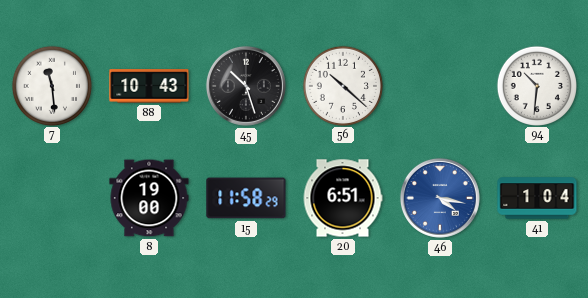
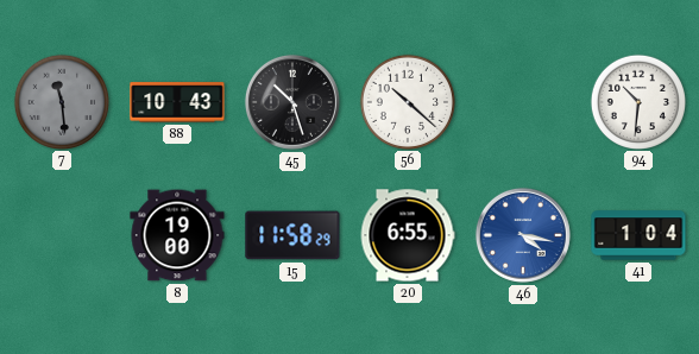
7 dial: white -> grey
20: 6:51 -> 6:55
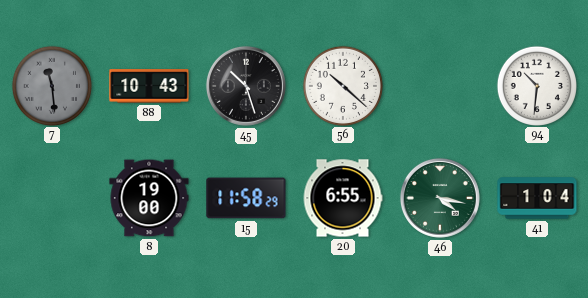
46 dial: blue -> green
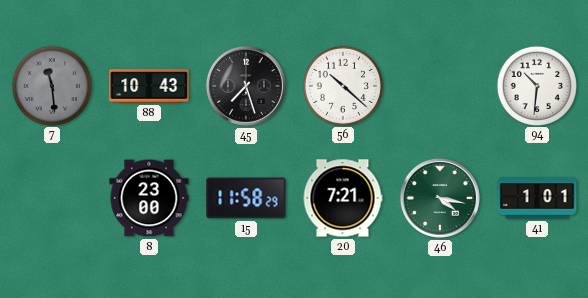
45: 10:27 -> 7:27
8: 19:00 -> 23:00
20: 6:55 -> 7:21
41: 1:04 -> 1:01
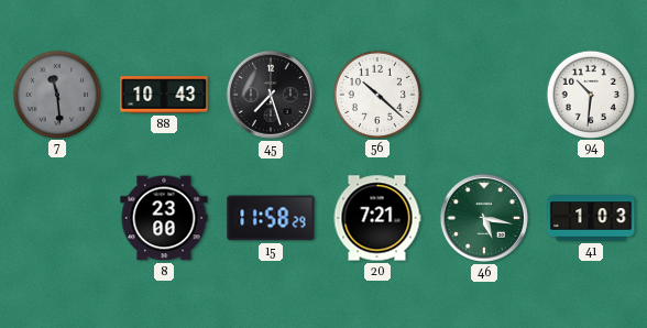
46: 4:17 -> 5:17
41: 1:01 -> 1:03
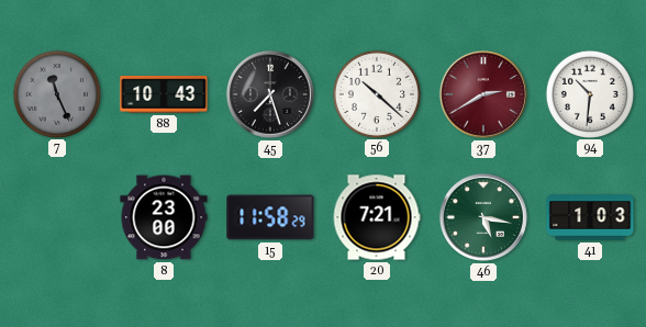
7: 11:29 -> 11:26
37: none -> 2:40
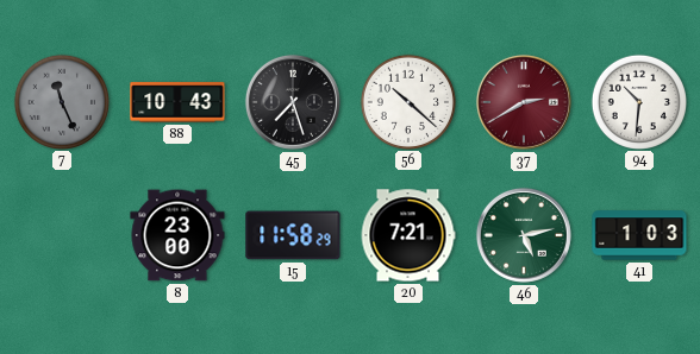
46: 5:17 -> 5:13
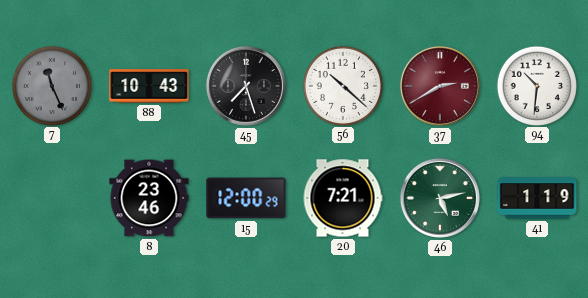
8: 23:00 -> 23:46
15: 11:58 -> 12:00
41: 1:03 -> 1:19
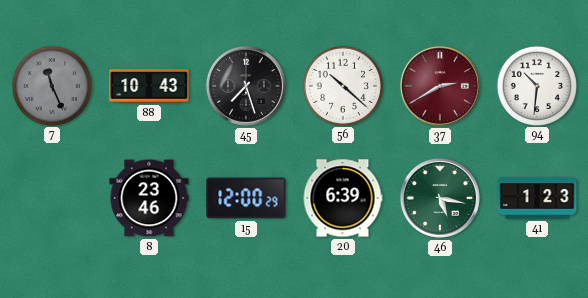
20: 7:21 -> 6:39
46: 5:13 -> 5:17
41: 1:19 -> 1:23
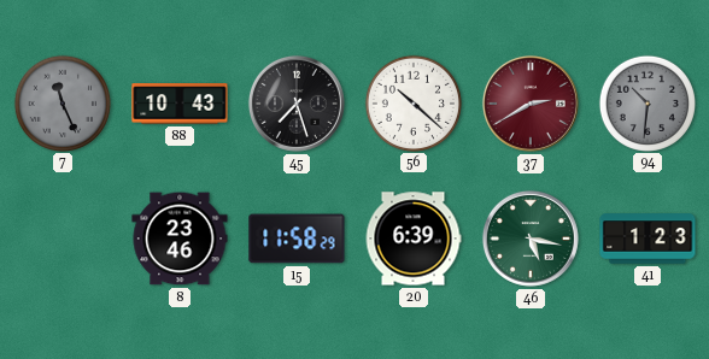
94 dial: white -> grey
15: 12:00 -> 11:58
